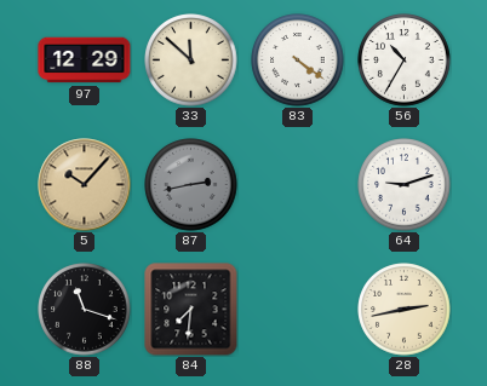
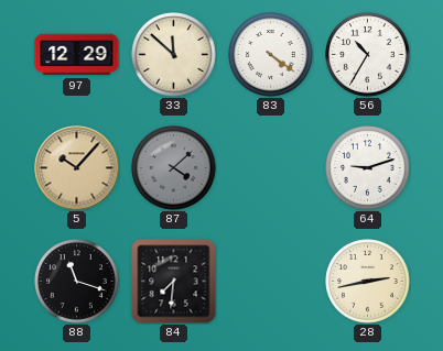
87: 2:43 -> 4:08
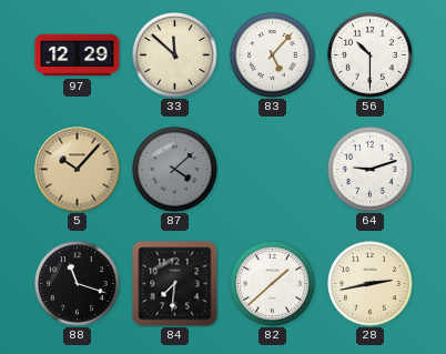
83: 4:21 -> 5:07
56: 10:35 -> 10:30
82: none -> 1:38
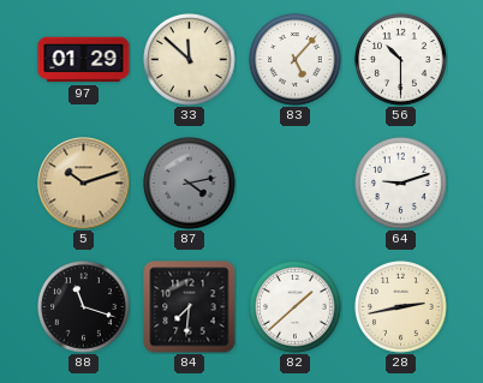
97: 12:29 -> 01:29
5: 10:07 -> 10:12
87: 4:08 -> 4:13
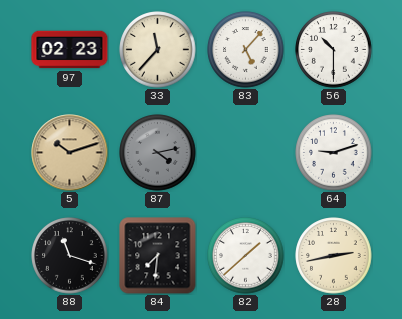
97: 01:29 -> 02:23
33: 11:52 -> 11:37
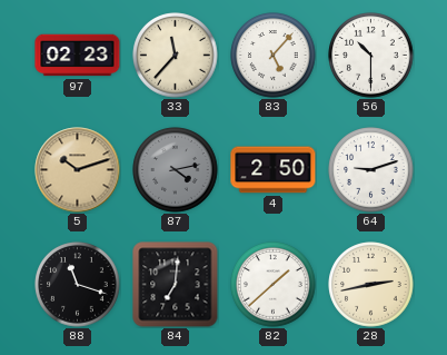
4: none -> 2:50
84: 7:31 -> 7:01
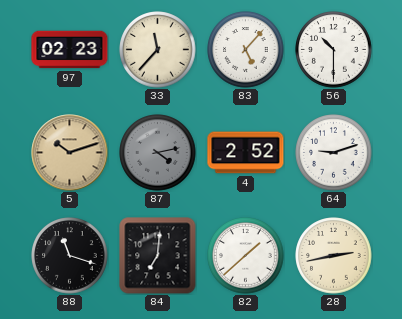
4: 2:50 -> 2:52
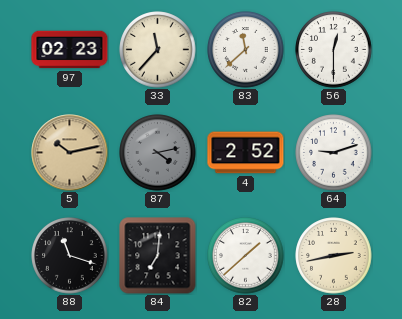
83: 5:07 -> 11:38
56: 10:30 -> 12:30
5: 10:12 -> 10:13
